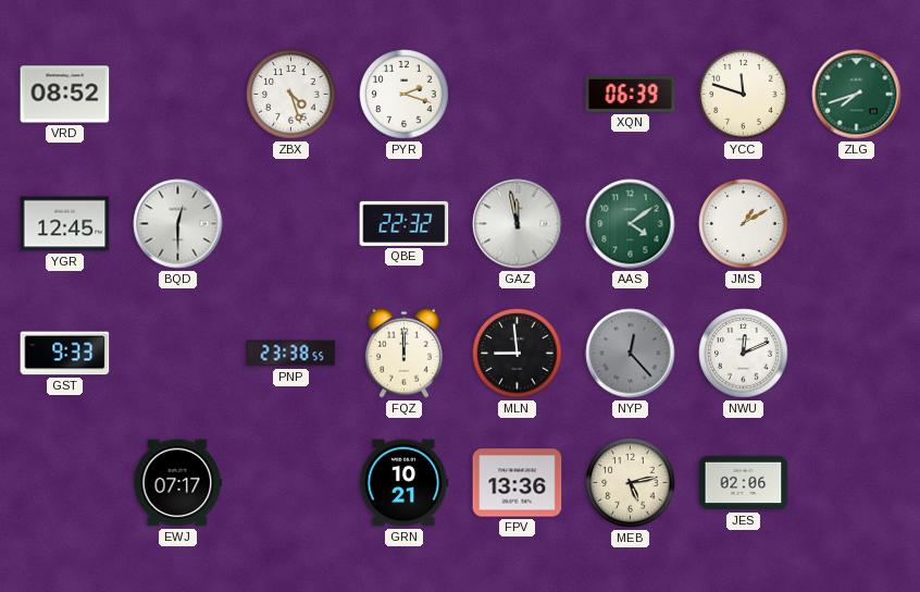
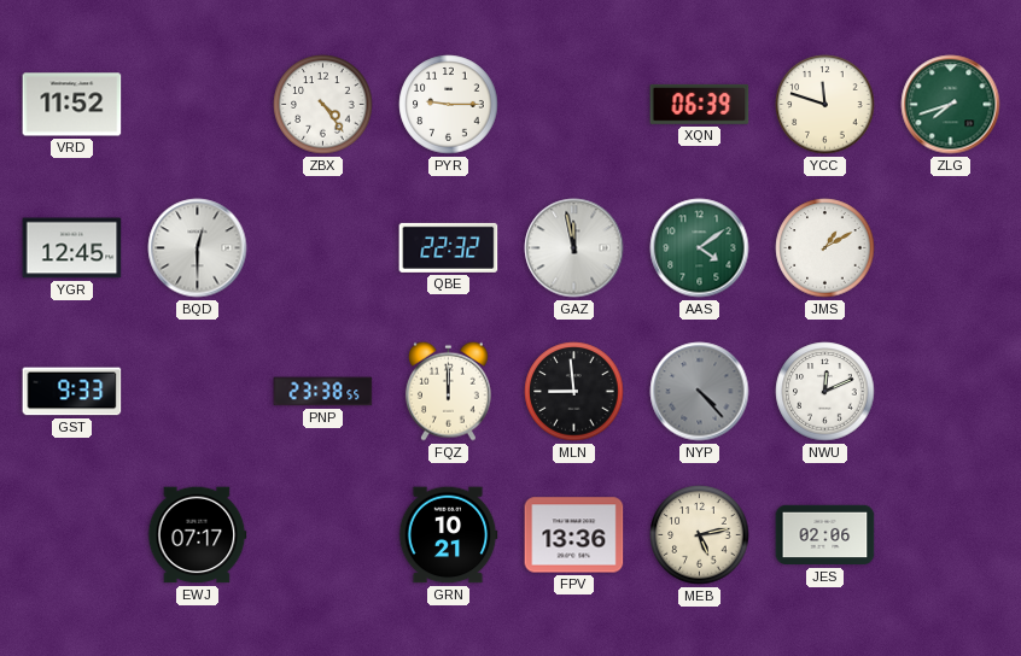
VRD: 08:52 -> 11:52
ZBX: 4:27 -> 4:24
PYR: 2:18 -> 9:15
NYP: 12:23 -> 4:23
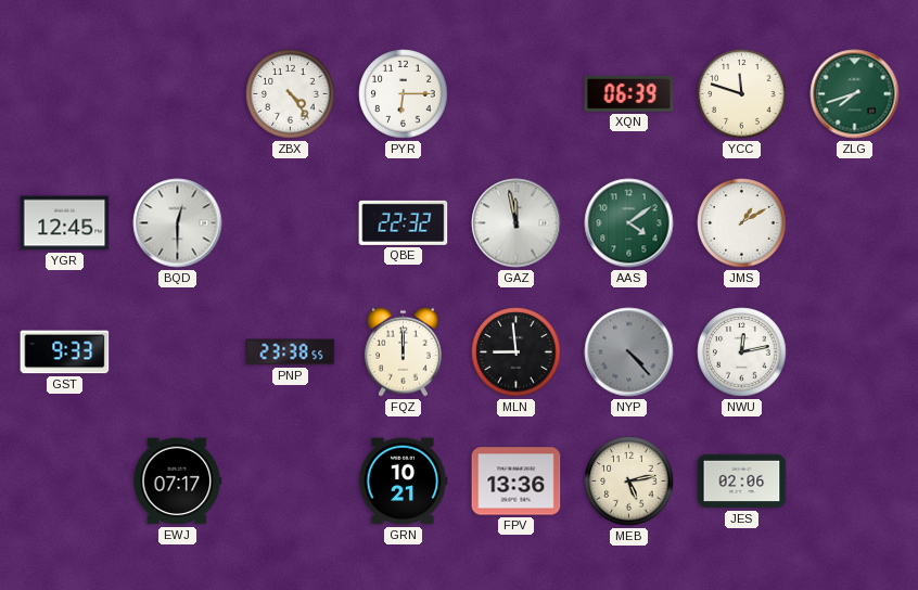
VRD: 11:52 -> none
PYR: 9:15 -> 6:15
NWU: 12:11 -> 12:13
